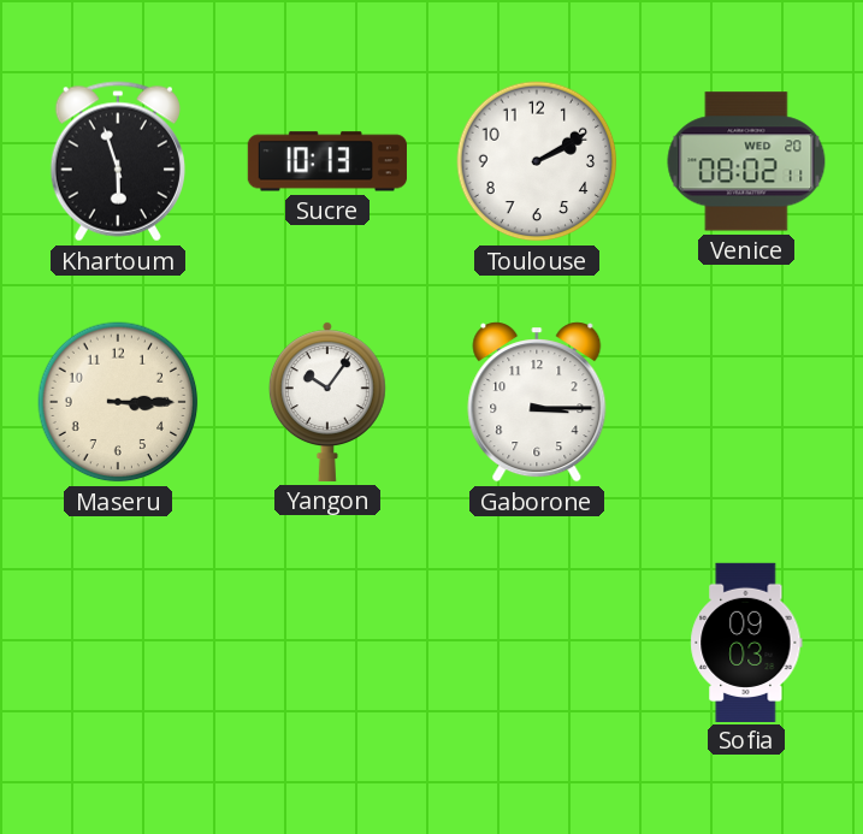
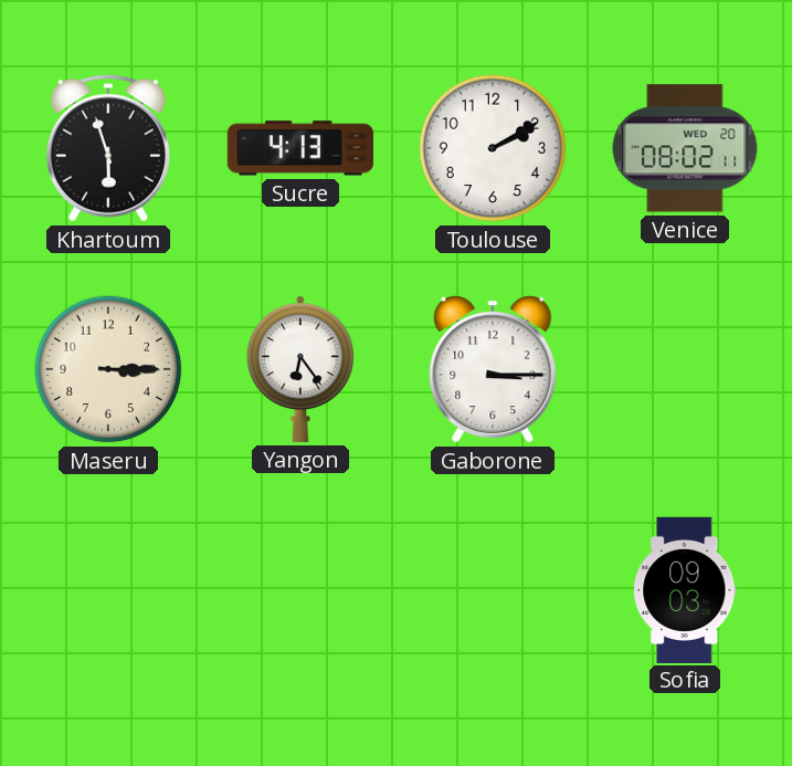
Sucre: 10:13 -> 4:13
Yangon: 10:06 -> 6:24
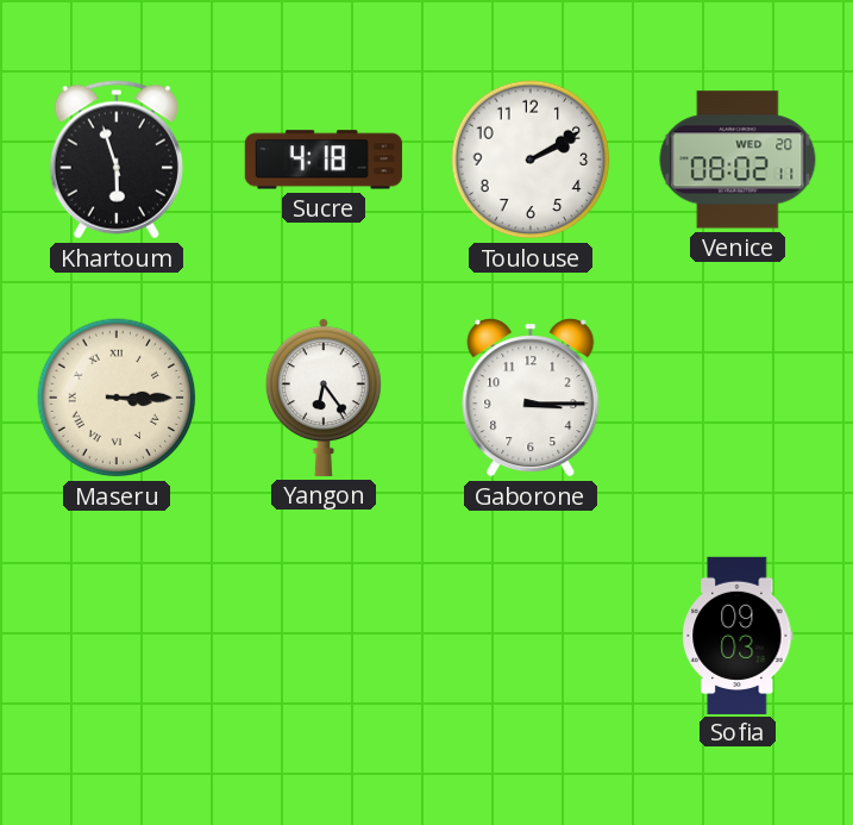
Sucre: 4:13 -> 4:18
Maseru numerals: Arabic -> Roman
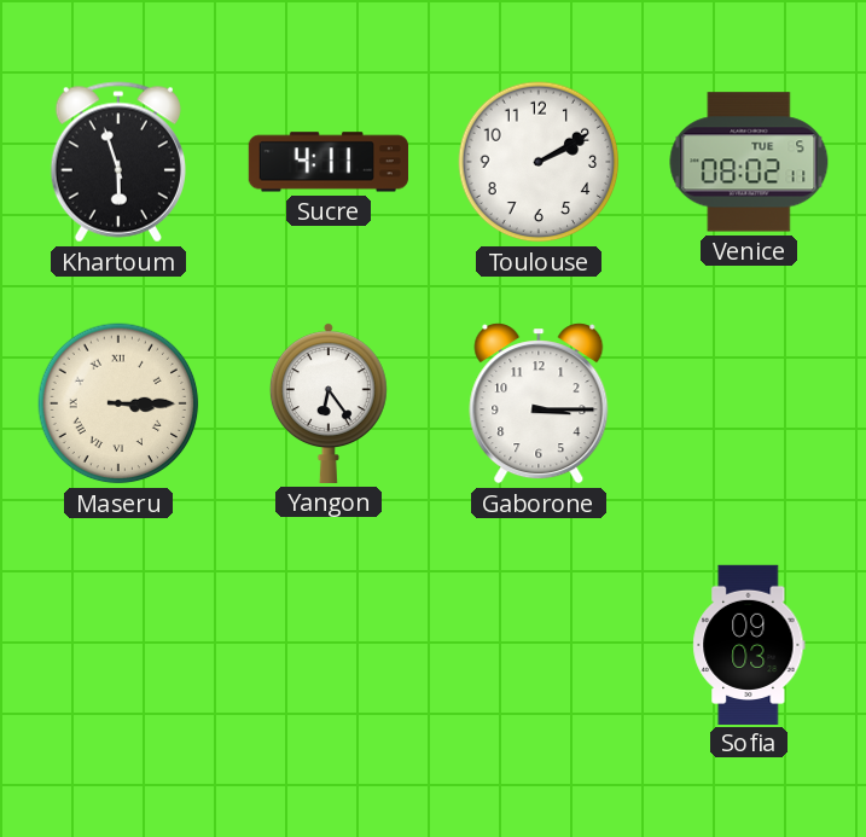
Sucre: 4:18 -> 4:11
Venice date: WED 20 -> TUE 5
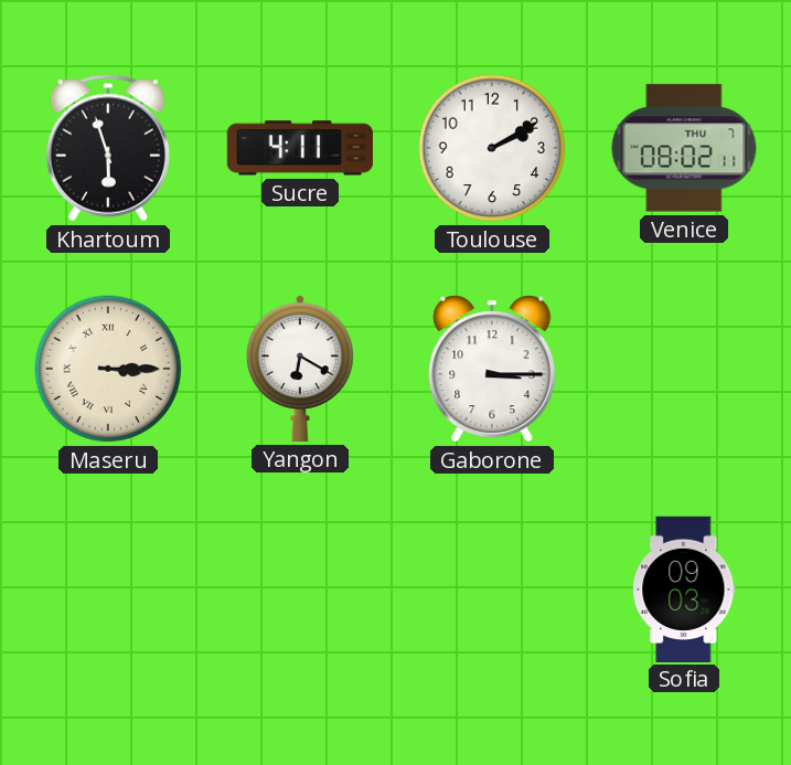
Venice date: TUE 5 -> THU 7
Yangon: 6:24 -> 6:20
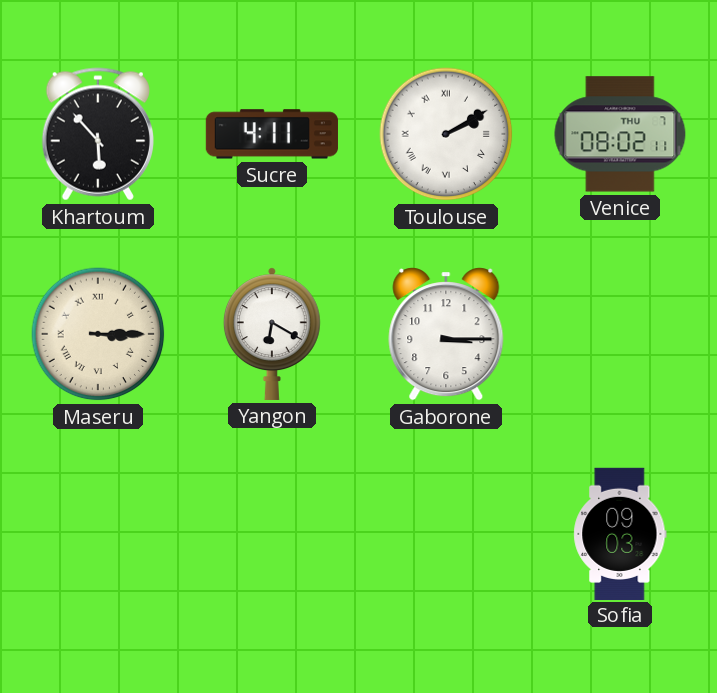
Khartoum: 5:57 -> 5:53
Toulouse numerals: Arabic -> Roman
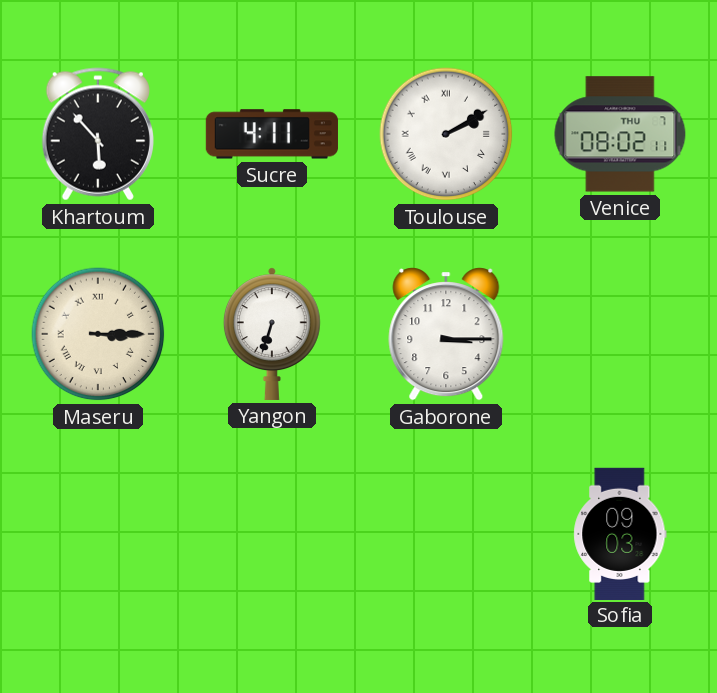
Yangon: 6:20 -> 6:33
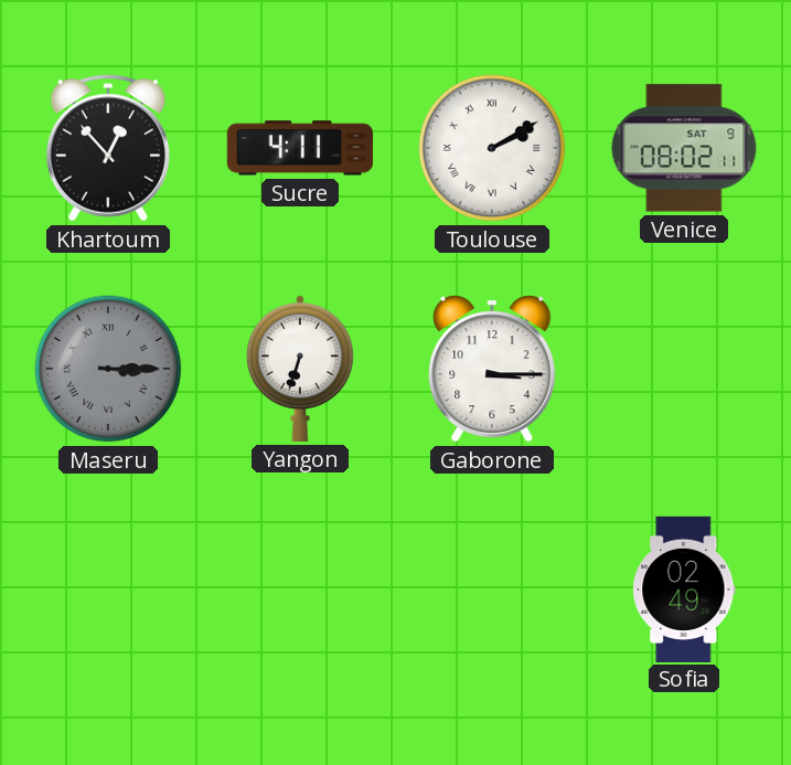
Khartoum: 5:53 -> 12:53
Venice date: THU 7 -> SAT 9
Maseru dial: cream -> grey
Sofia: 09:03 -> 02:49
